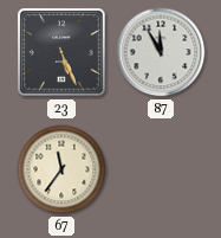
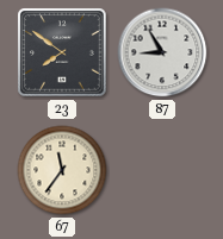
23: 5:26 -> 7:51
87: 11:55 -> 8:55
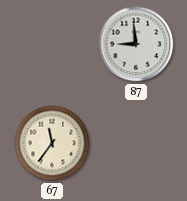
23: 7:51 -> none
87: 8:55 -> 8:59
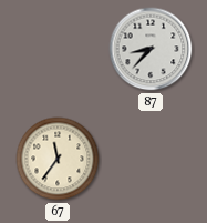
87: 8:59 -> 8:37
